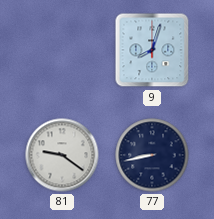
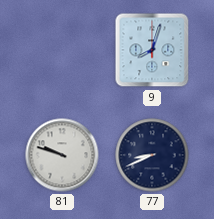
81: 9:21 -> 9:48
77: 8:43 -> 8:41
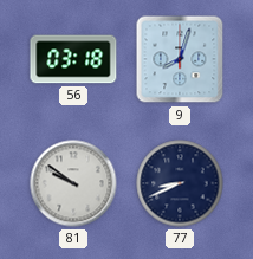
56: none -> 03:18
81: 9:48 -> 9:51
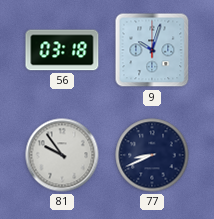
9: 8:03 -> 10:03
81: 9:51 -> 9:54
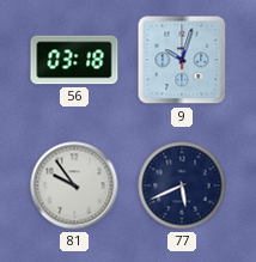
77: 8:41 -> 5:41
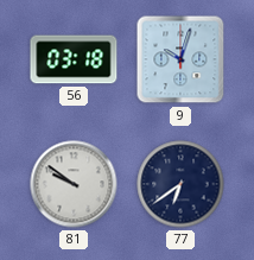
81: 9:54 -> 9:51
77: 5:41 -> 6:39
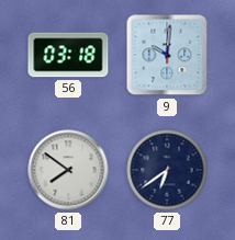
9: 10:03 -> 10:01
81: 9:51 -> 7:51
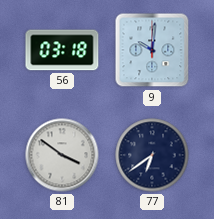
81: 7:51 -> 3:51
